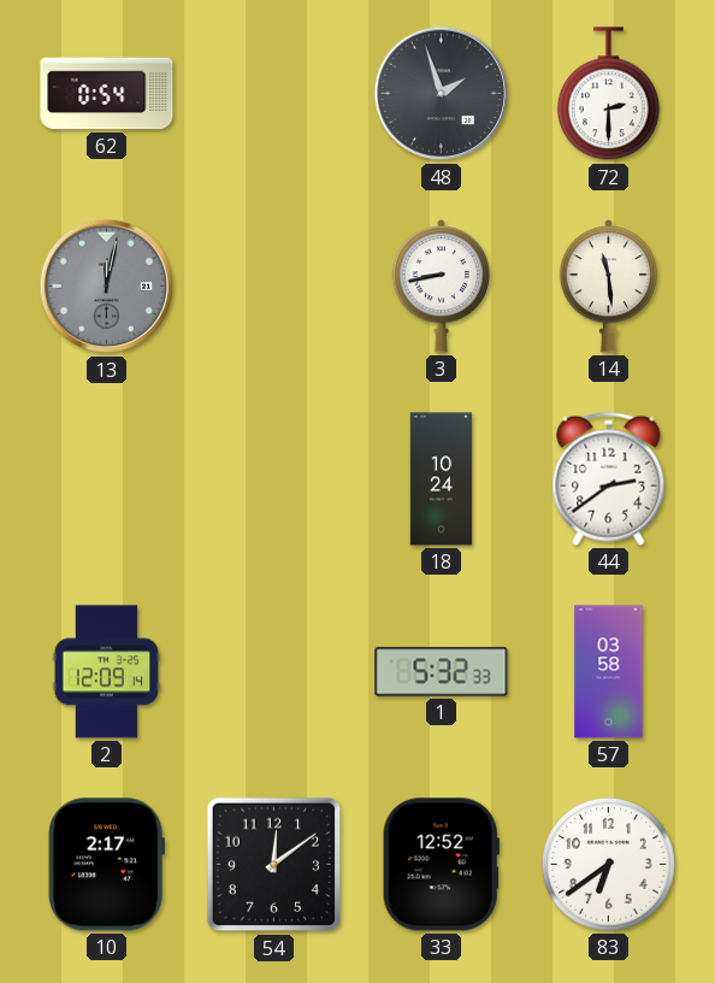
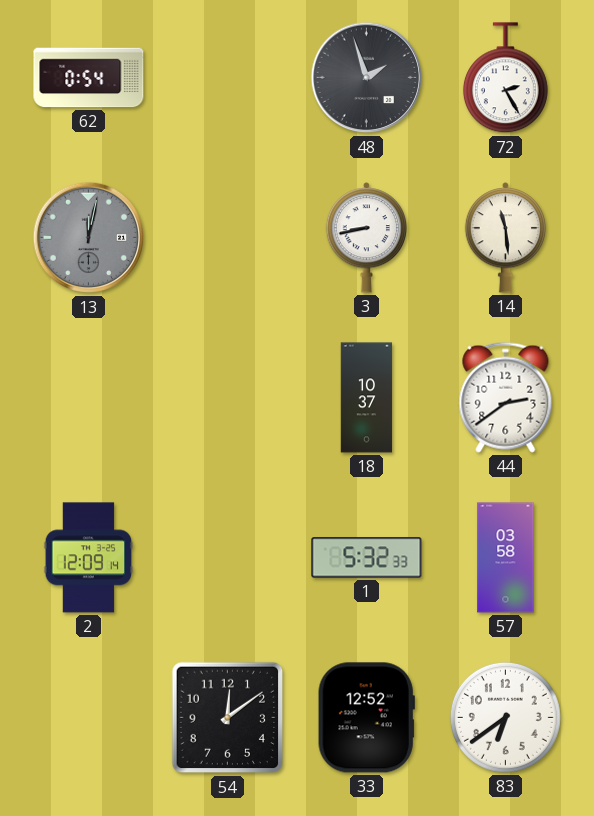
72: 2:30 -> 2:25
18: 10:24 -> 10:37
10: 2:17 -> none
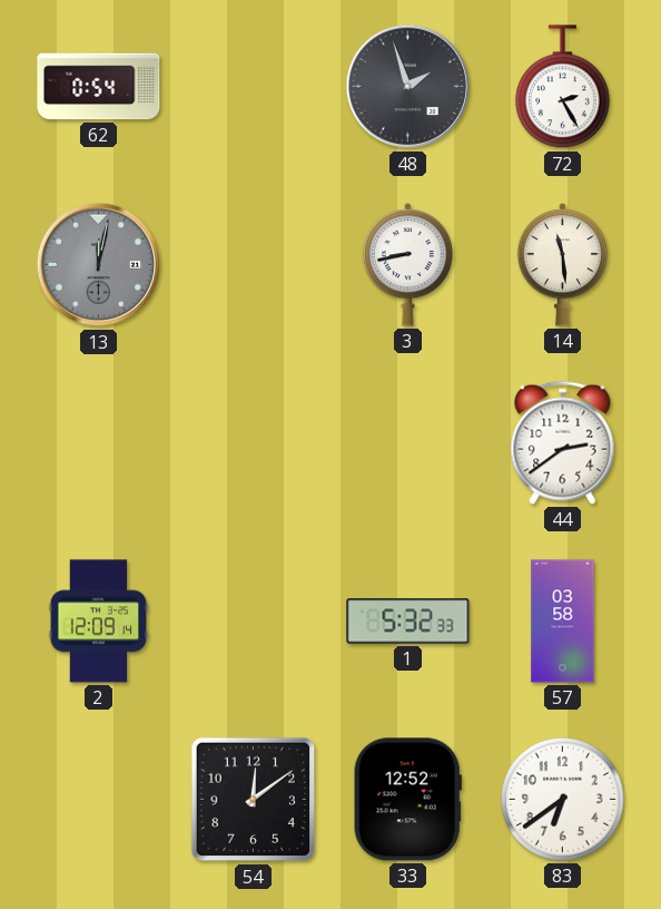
18: 10:37 -> none
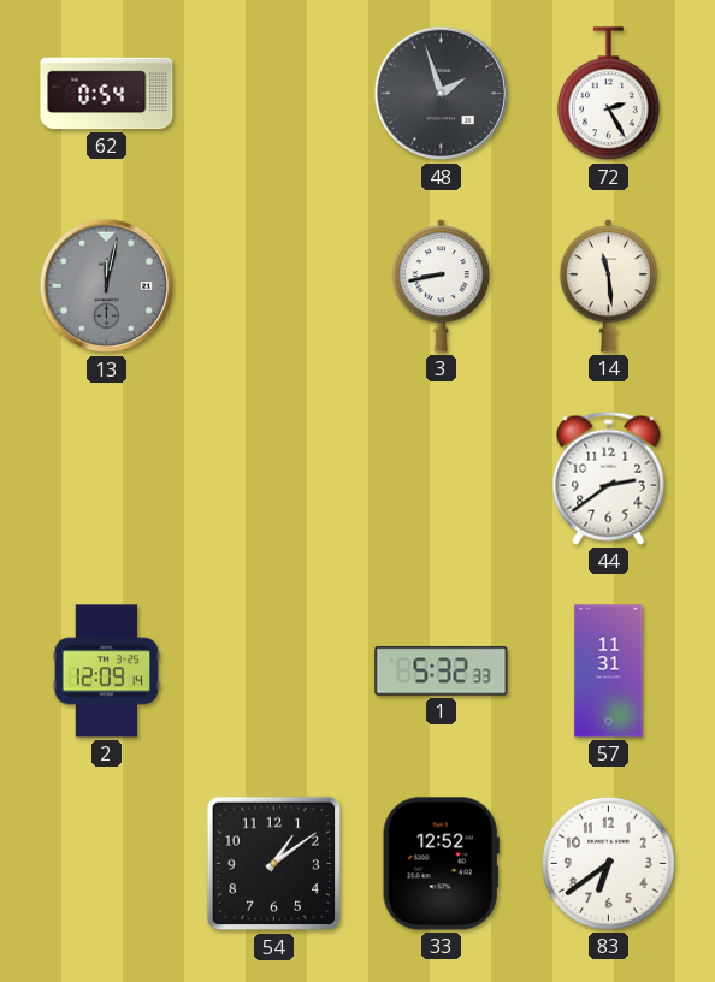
57: 03:58 -> 11:31
54: 12:09 -> 1:09
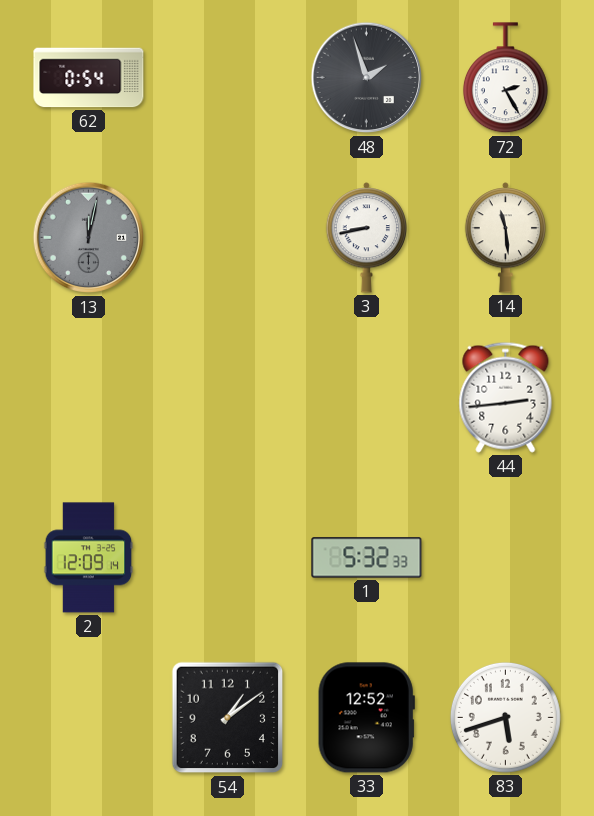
44: 2:39 -> 2:44
57: 11:31 -> none
83: 6:39 -> 5:42
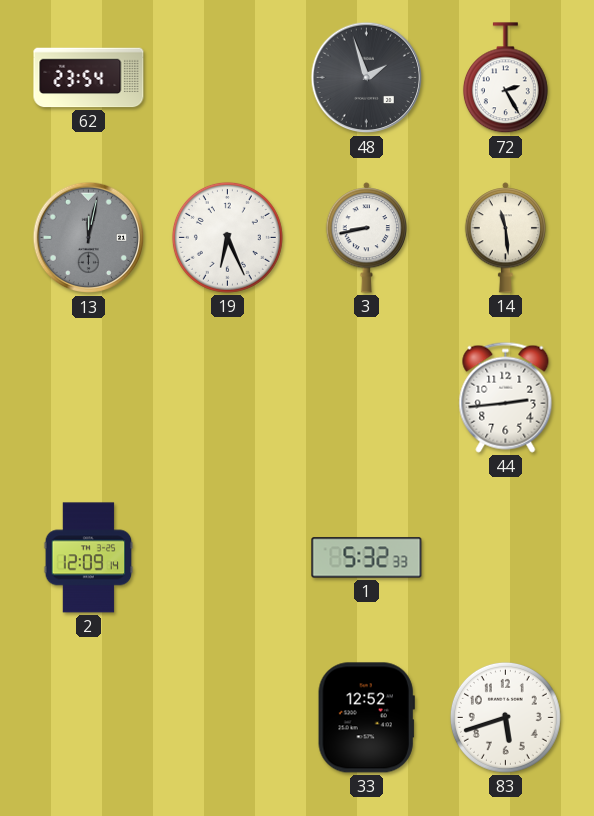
62: 0:54 -> 23:54
19: none -> 6:26
54: 1:09 -> none
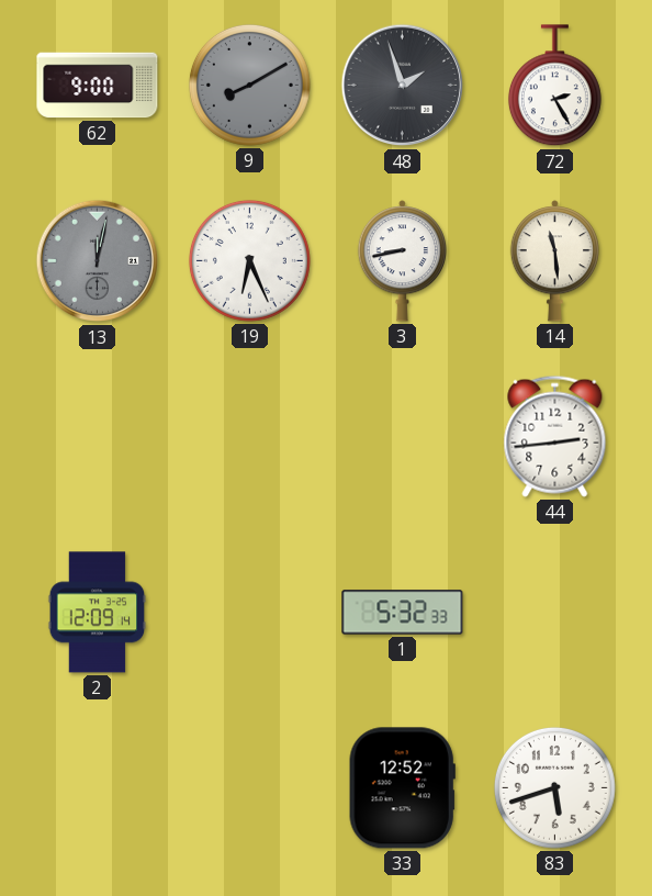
62: 23:54 -> 9:00
9: none -> 8:10
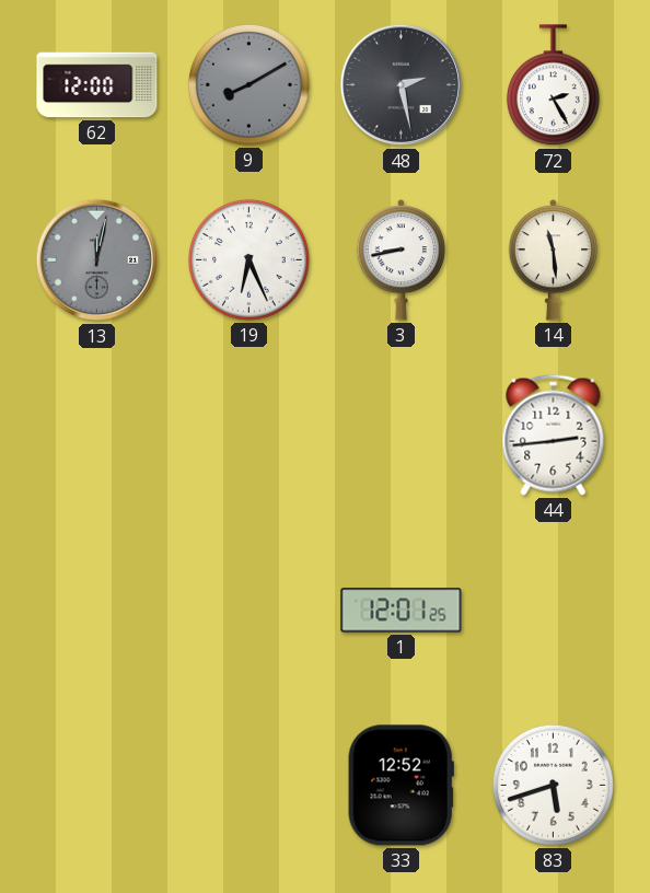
62: 9:00 -> 12:00
48: 1:57 -> 2:28
2: 12:09 -> none
1: 5:32 -> 12:01
